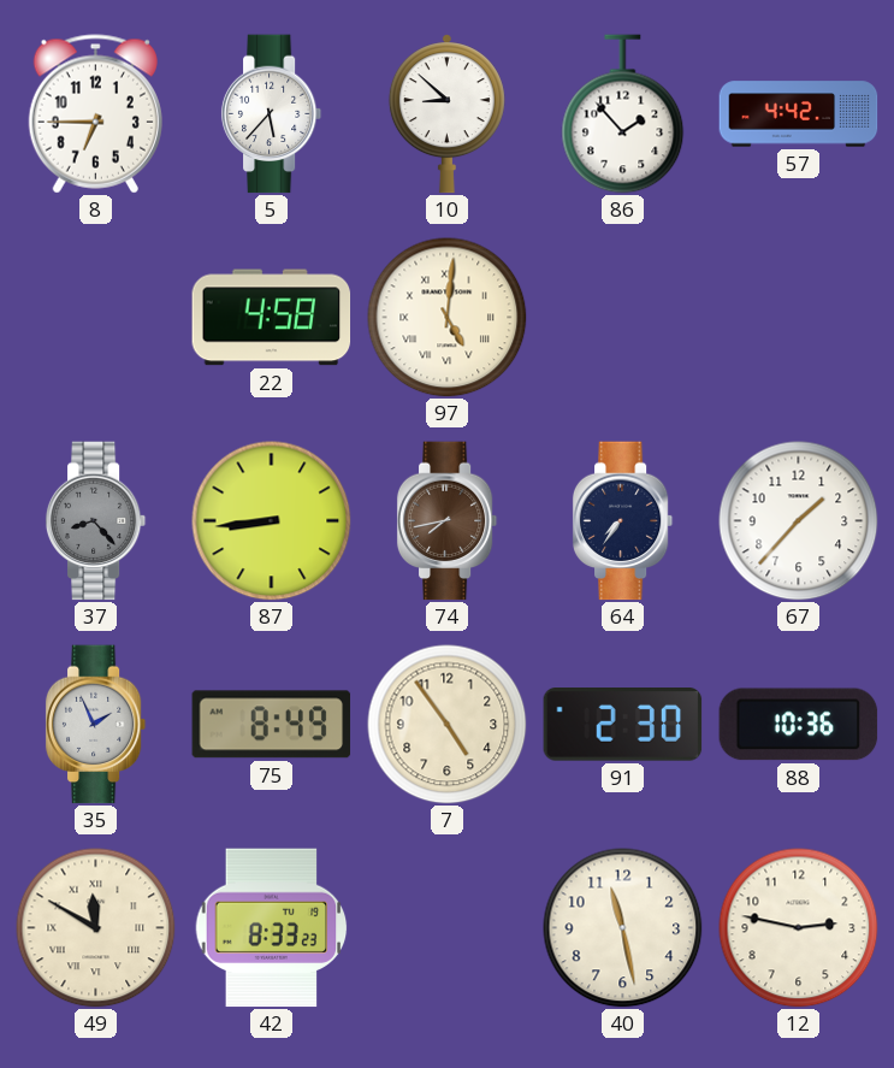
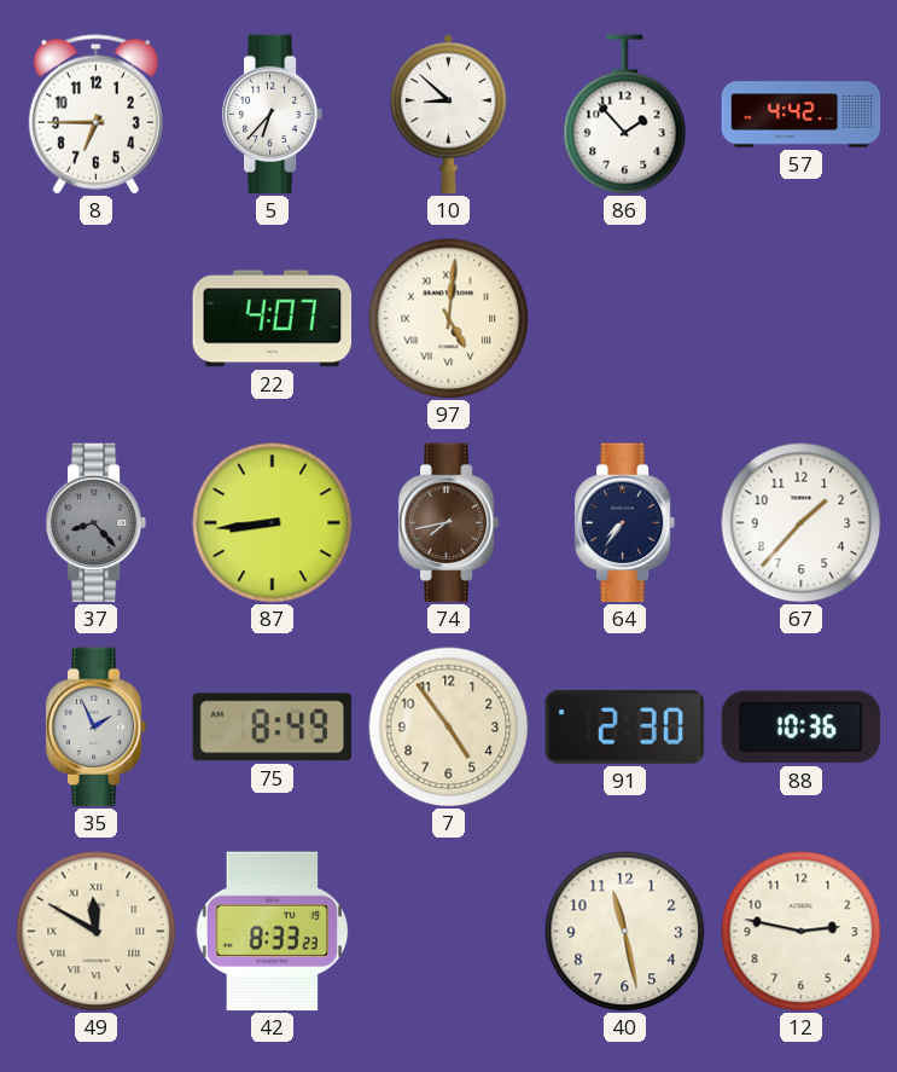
5: 5:37 -> 6:37
22: 4:58 -> 4:07
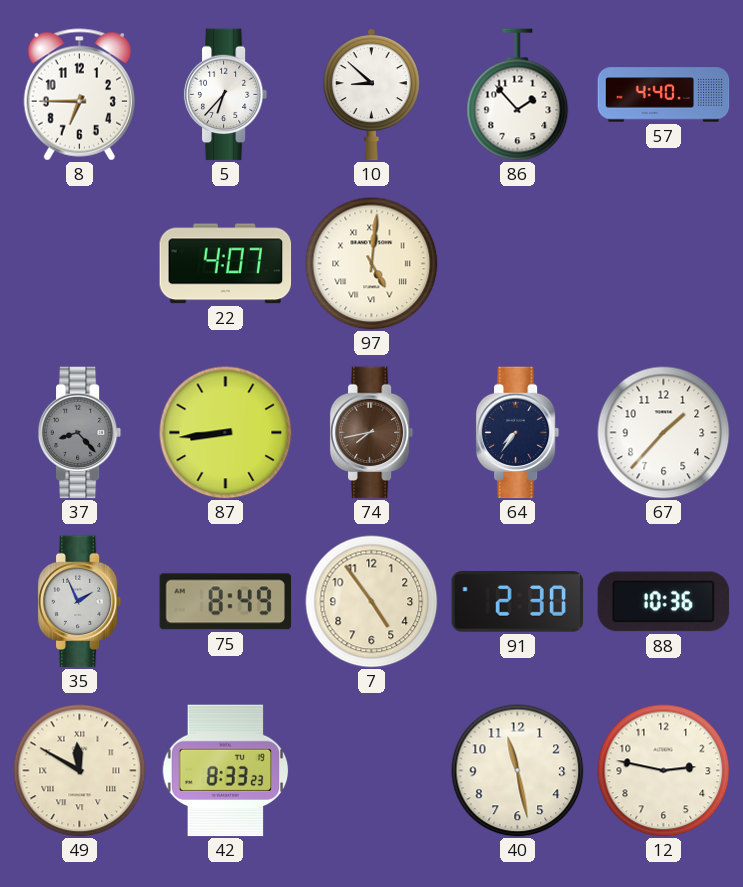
57: 4:42 -> 4:40
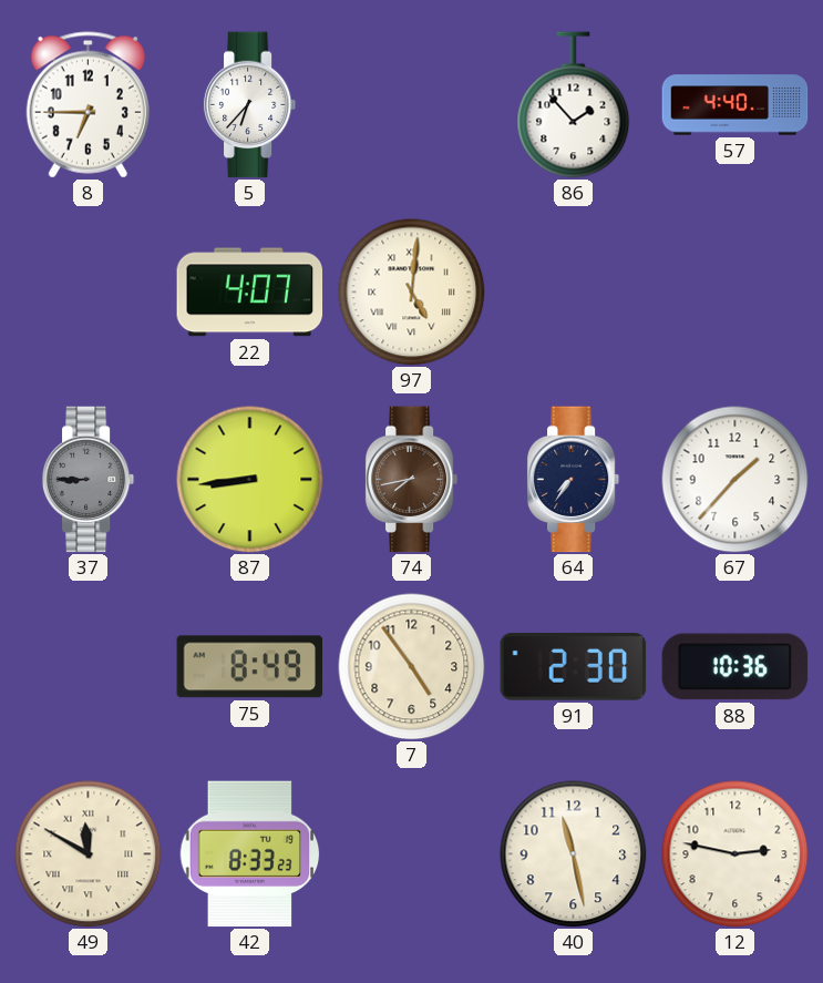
10: 8:52 -> none
37: 8:23 -> 8:45
35: 1:56 -> none
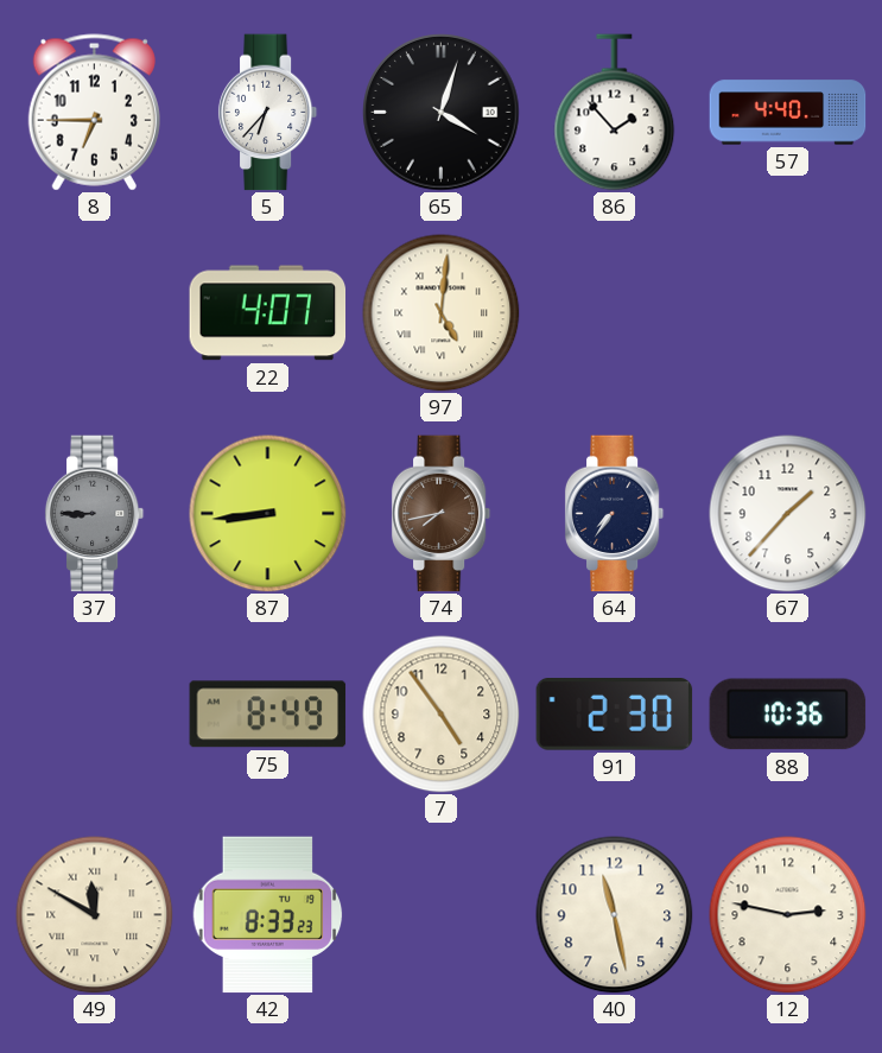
65: none -> 4:03
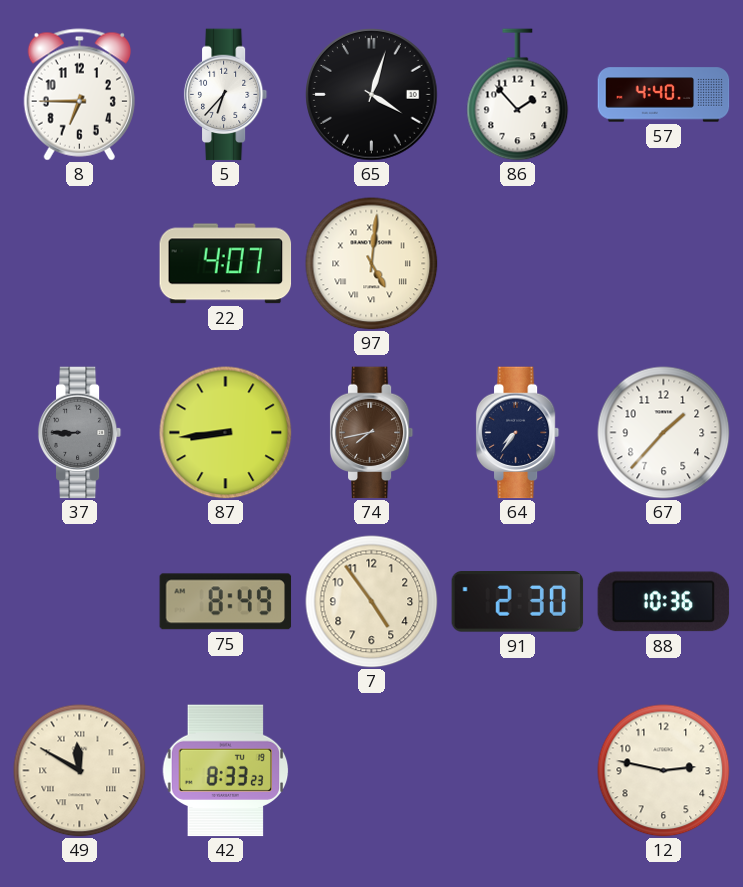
40: 11:28 -> none
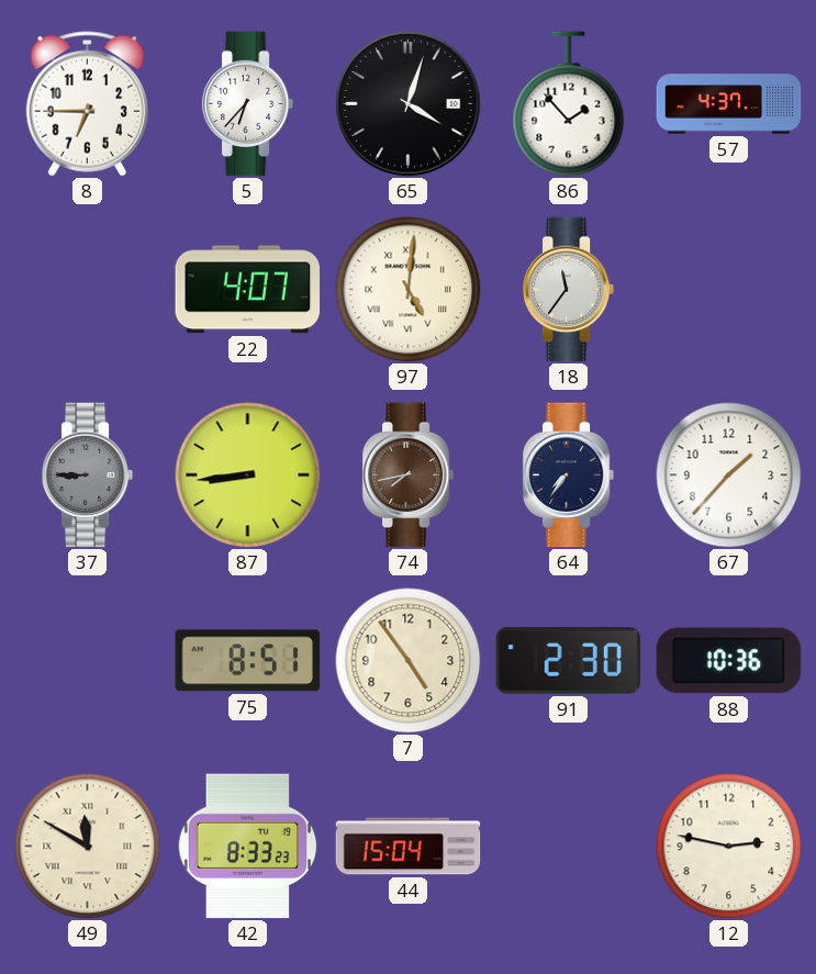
57: 4:40 -> 4:37
18: none -> 11:36
75: 8:49 -> 8:51
44: none -> 15:04
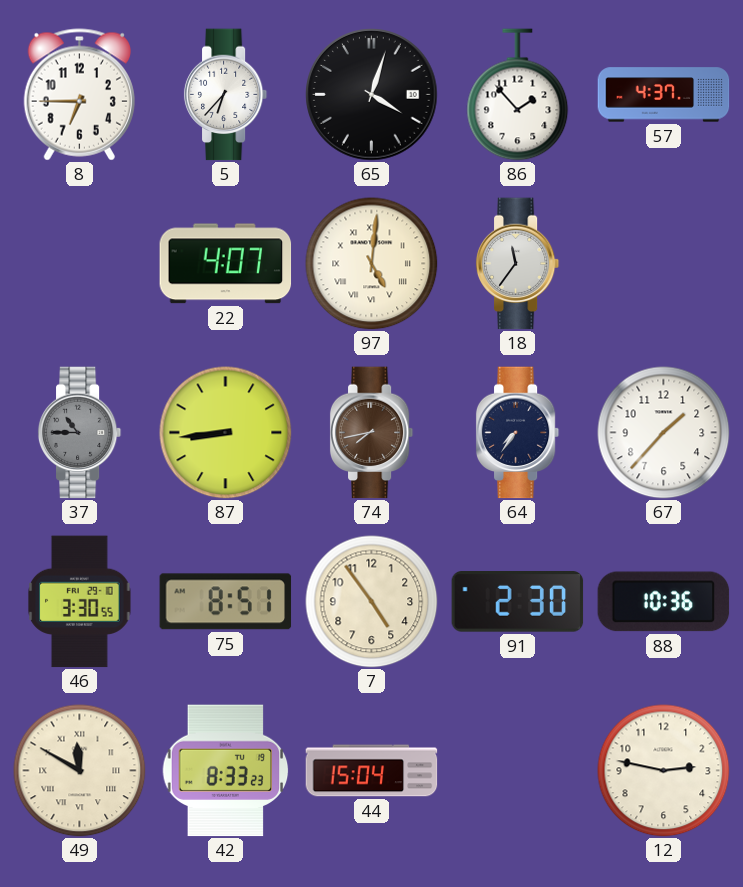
37: 8:45 -> 10:45
46: none -> 3:30
